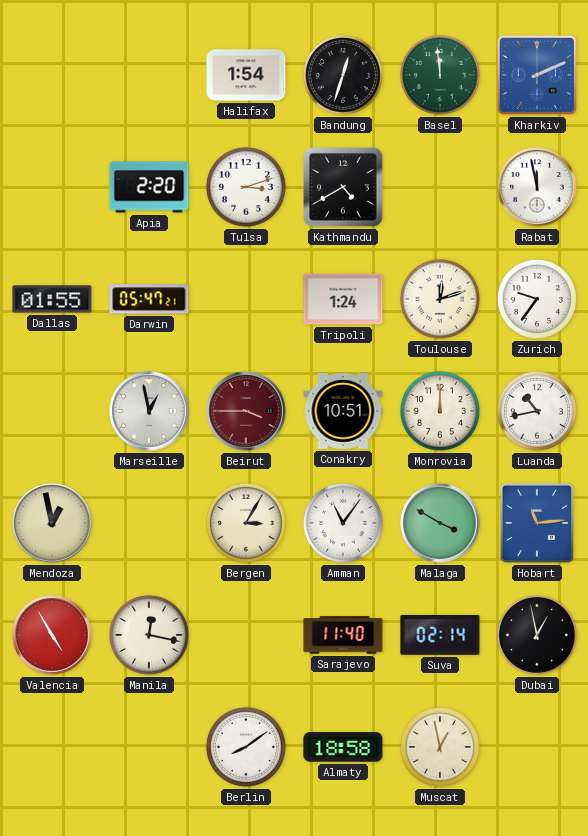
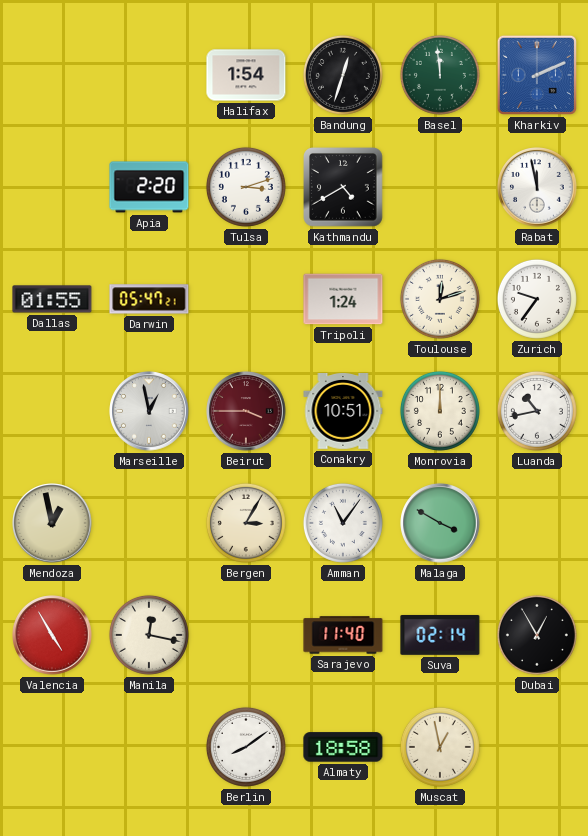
Hobart: 11:14 -> none
Dubai: 12:58 -> 12:55
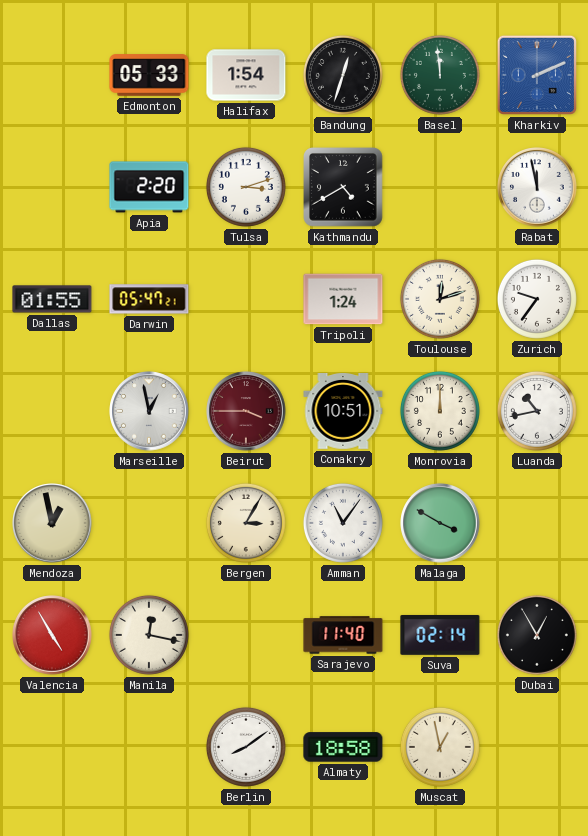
Edmonton: none -> 05:33
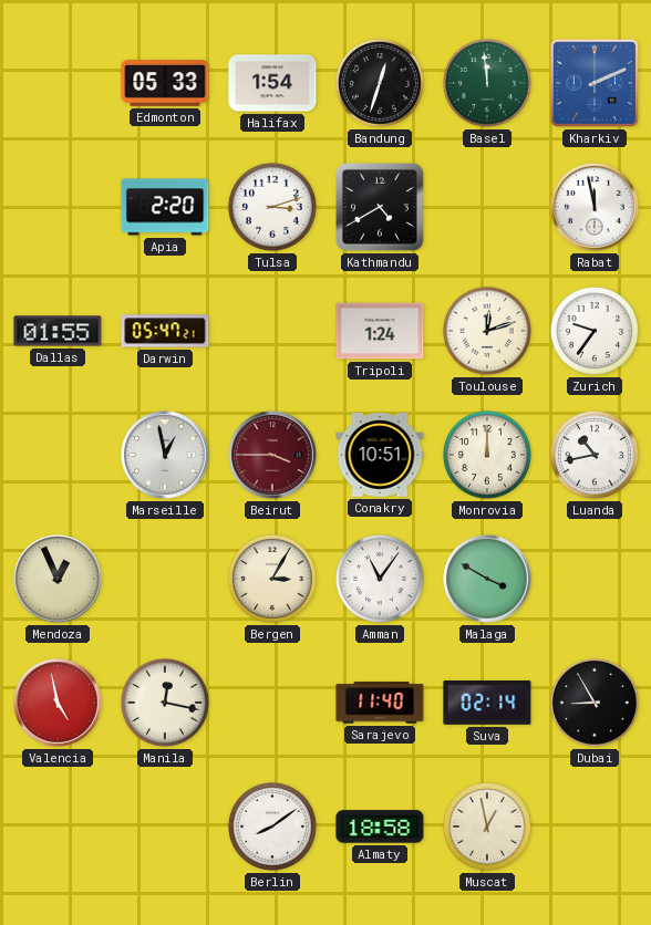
Mendoza: 12:58 -> 12:56
Valencia: 4:55 -> 4:58
Dubai: 12:55 -> 8:55
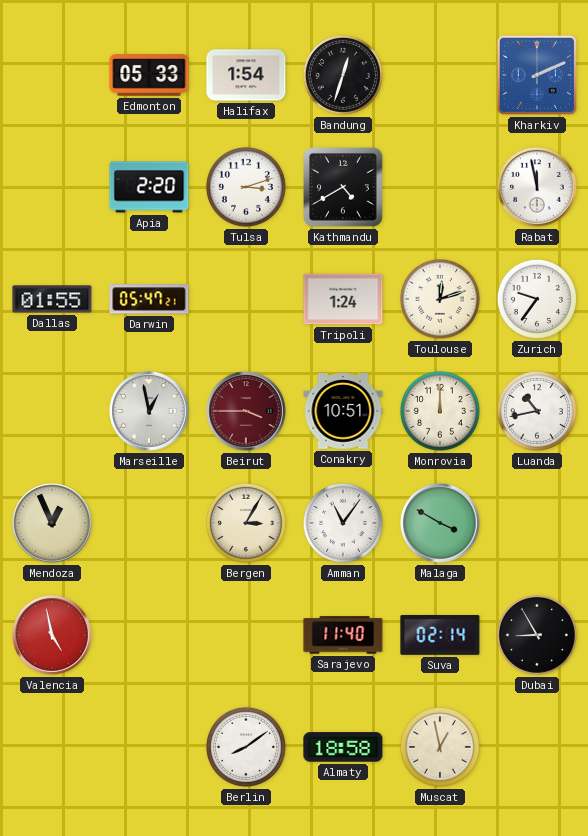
Basel: 11:59 -> none
Manila: 12:17 -> none
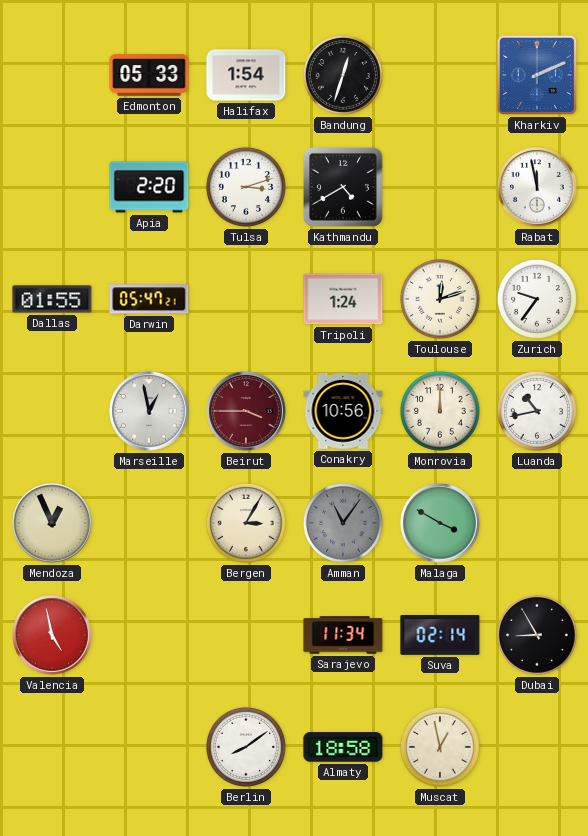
Conakry: 10:51 -> 10:56
Amman dial: white -> grey
Sarajevo: 11:40 -> 11:34
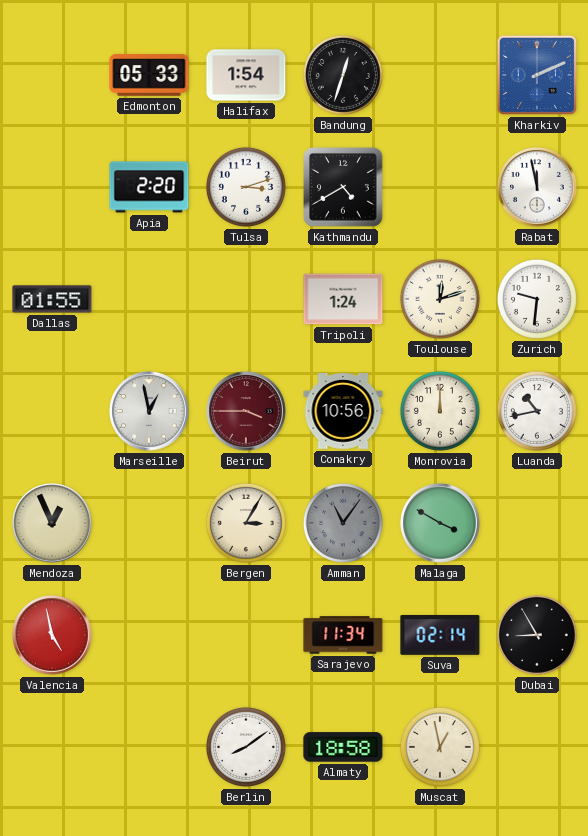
Darwin: 05:47 -> none
Zurich: 9:36 -> 9:31
